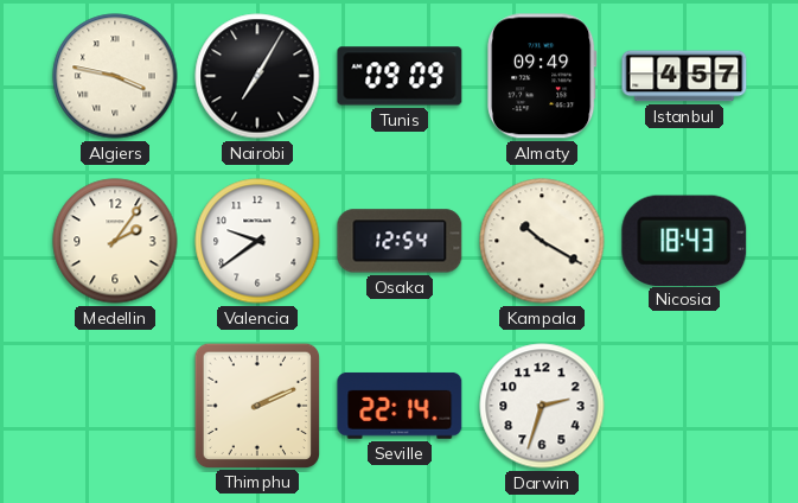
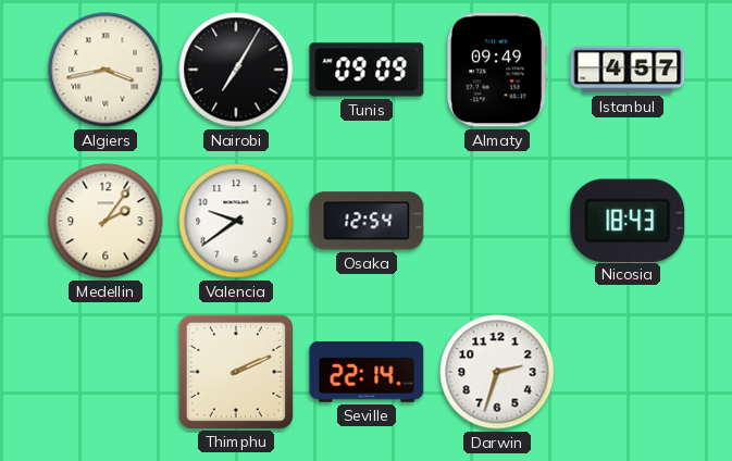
Algiers: 3:47 -> 3:43
Kampala: 10:20 -> none
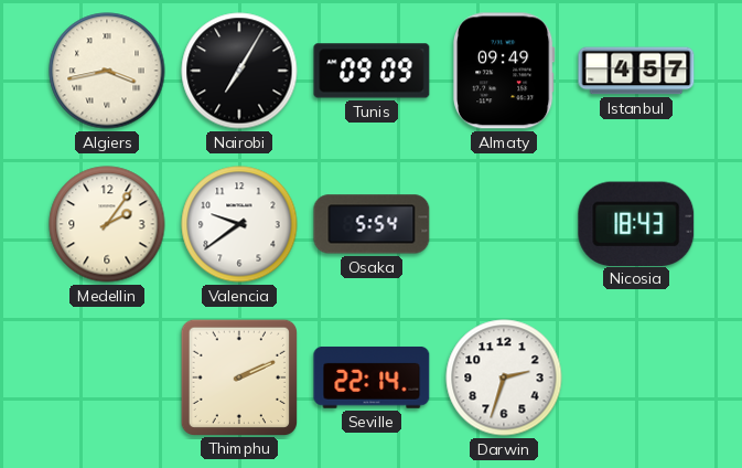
Osaka: 12:54 -> 5:54
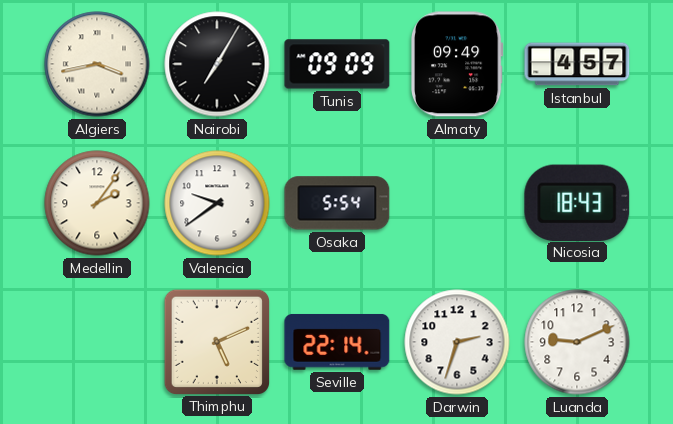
Thimphu: 2:11 -> 5:11
Luanda: none -> 9:11
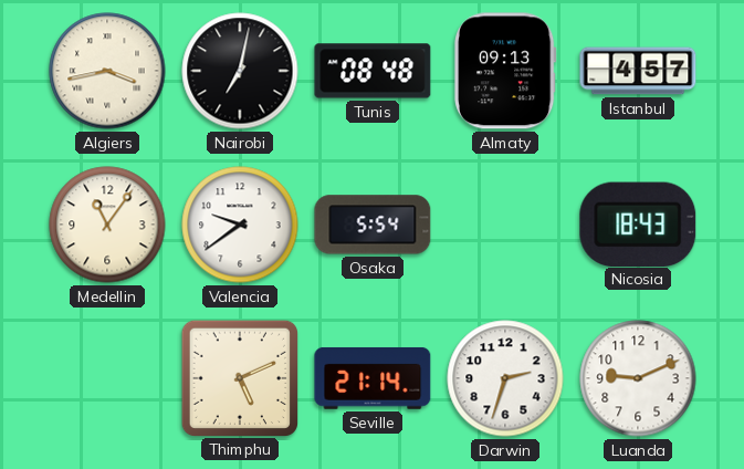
Nairobi: 7:05 -> 7:02
Tunis: 09:09 -> 08:48
Almaty: 09:49 -> 09:13
Medellin: 2:06 -> 11:06
Seville: 22:14 -> 21:14
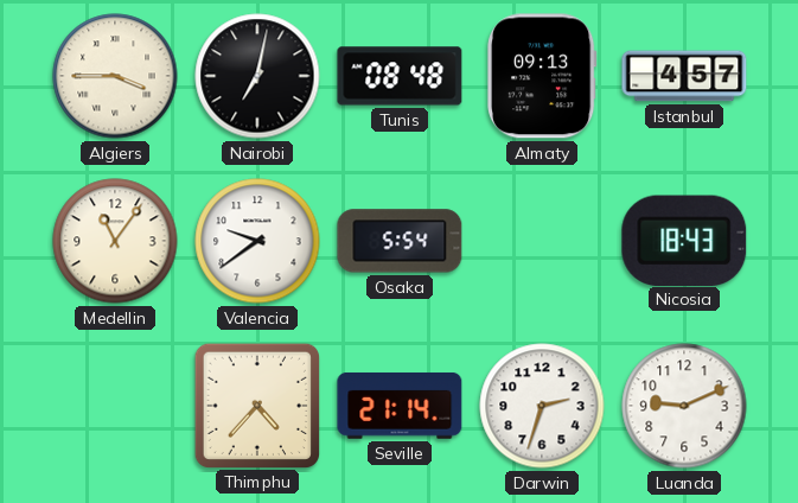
Algiers: 3:43 -> 3:45
Thimphu: 5:11 -> 4:37
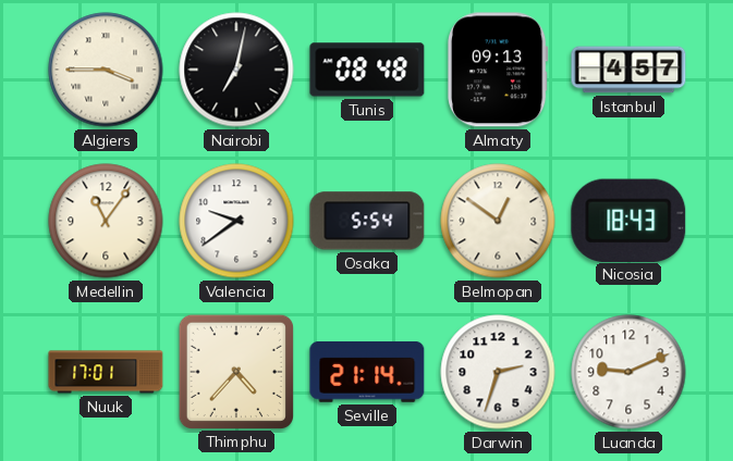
Belmopan: none -> 12:51
Nuuk: none -> 17:01
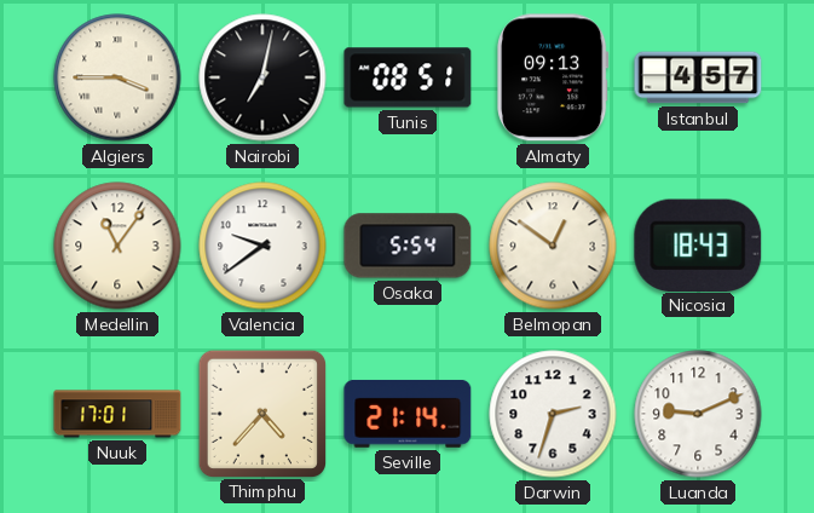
Tunis: 08:48 -> 08:51
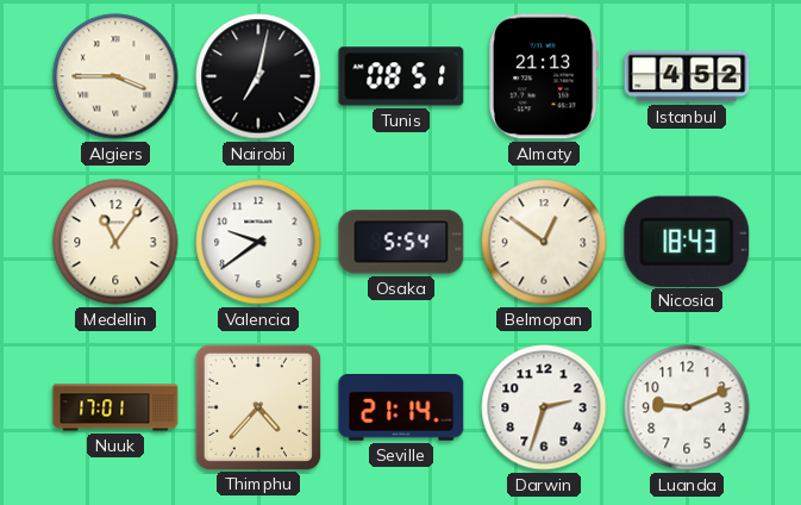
Almaty: 09:13 -> 21:13
Istanbul: 4:57 -> 4:52
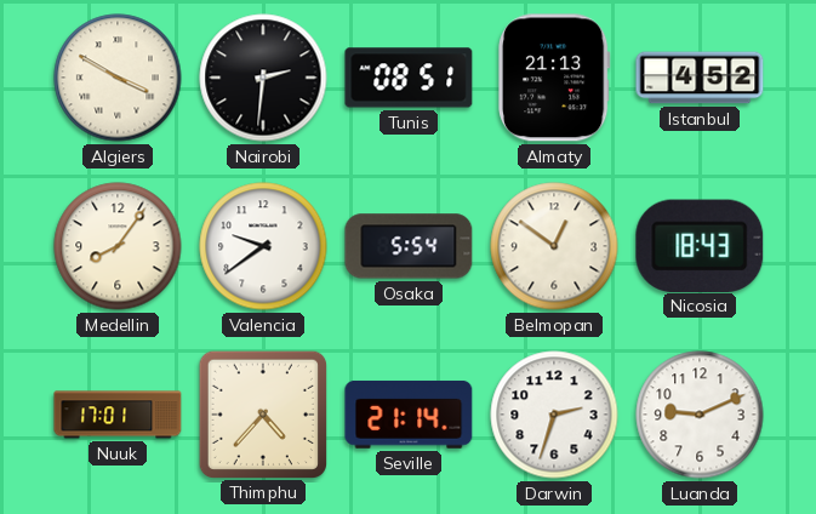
Algiers: 3:45 -> 3:50
Nairobi: 7:02 -> 2:31
Medellin: 11:06 -> 8:06
